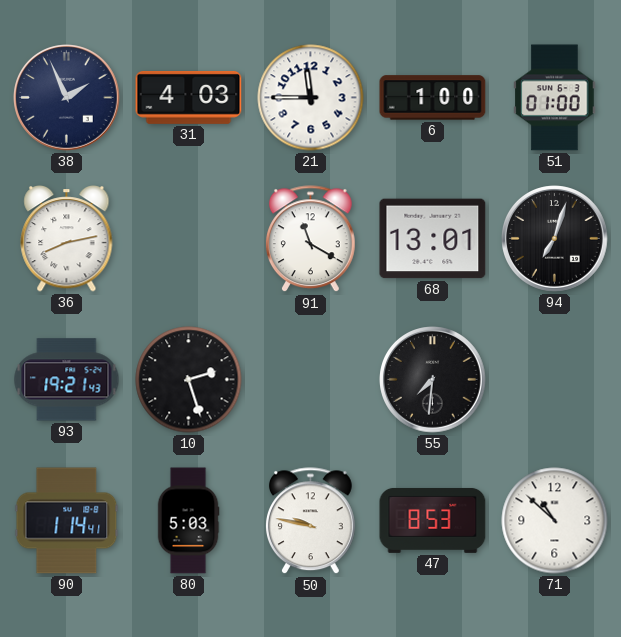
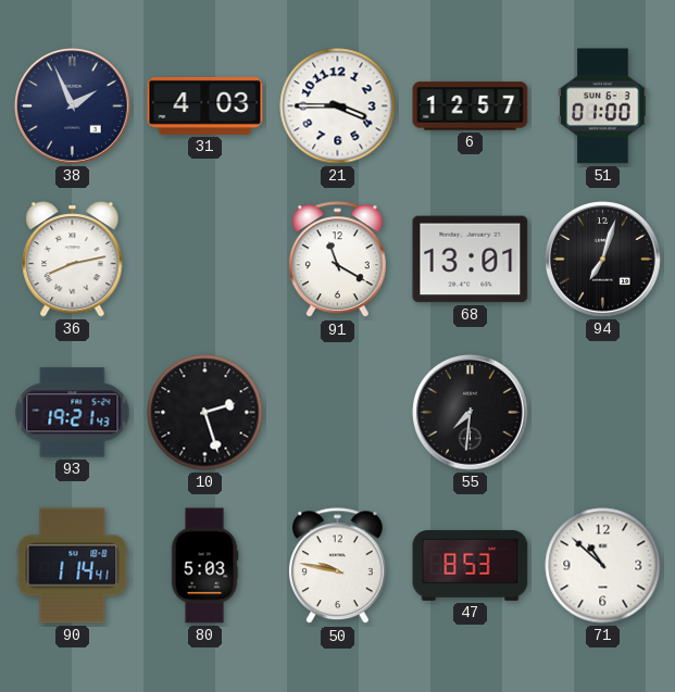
21: 11:45 -> 3:45
6: 1:00 -> 12:57
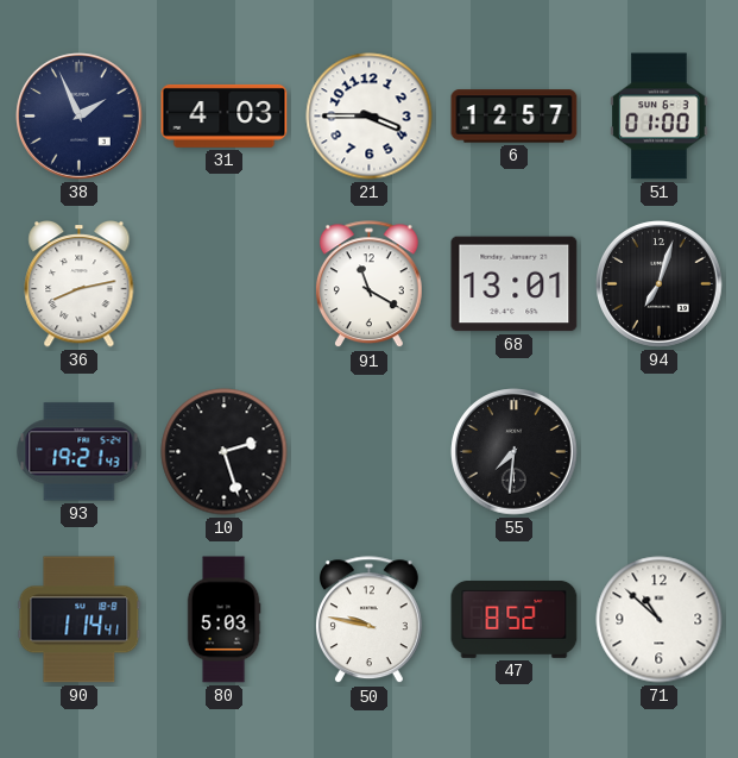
47: 8:53 -> 8:52
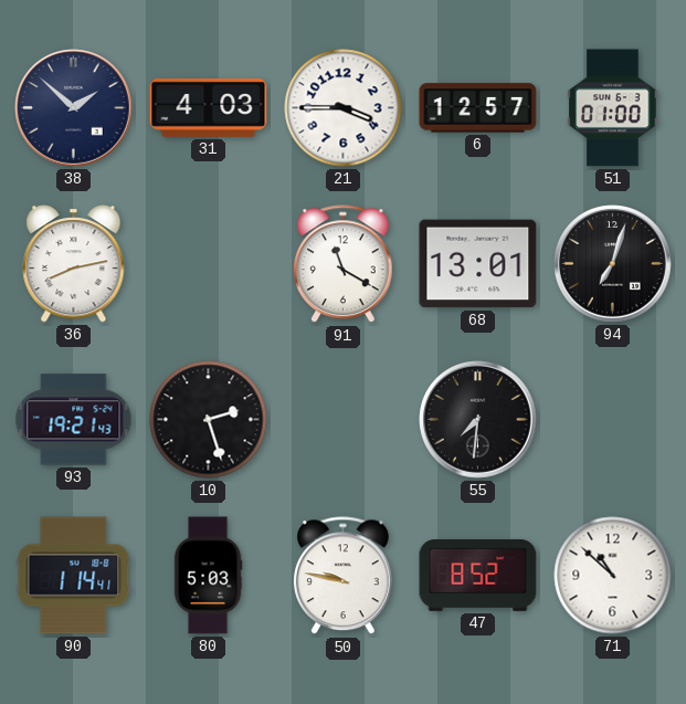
38: 1:56 -> 1:52
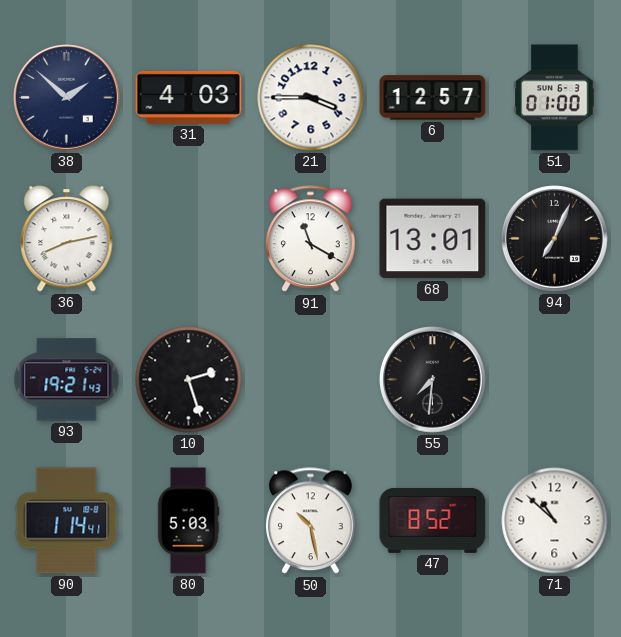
94: 7:03 -> 7:04
50: 9:47 -> 10:28
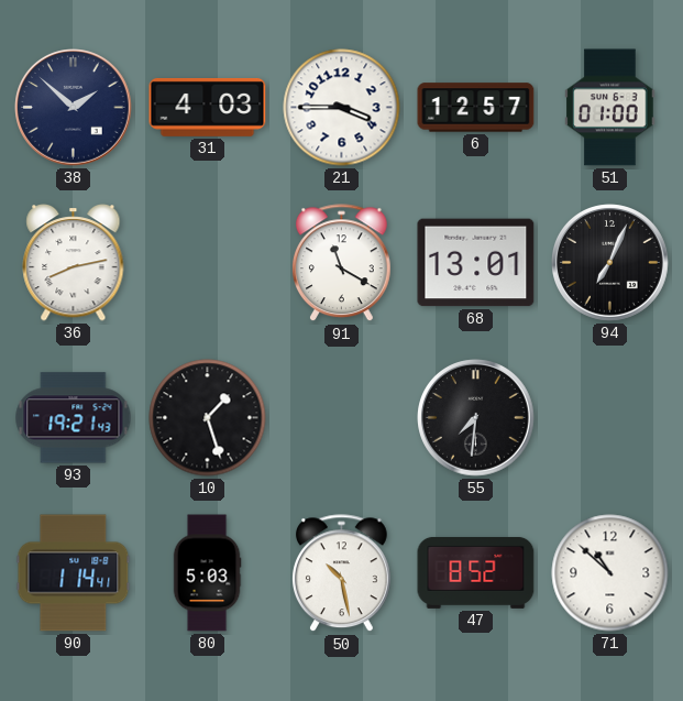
10: 2:27 -> 1:27
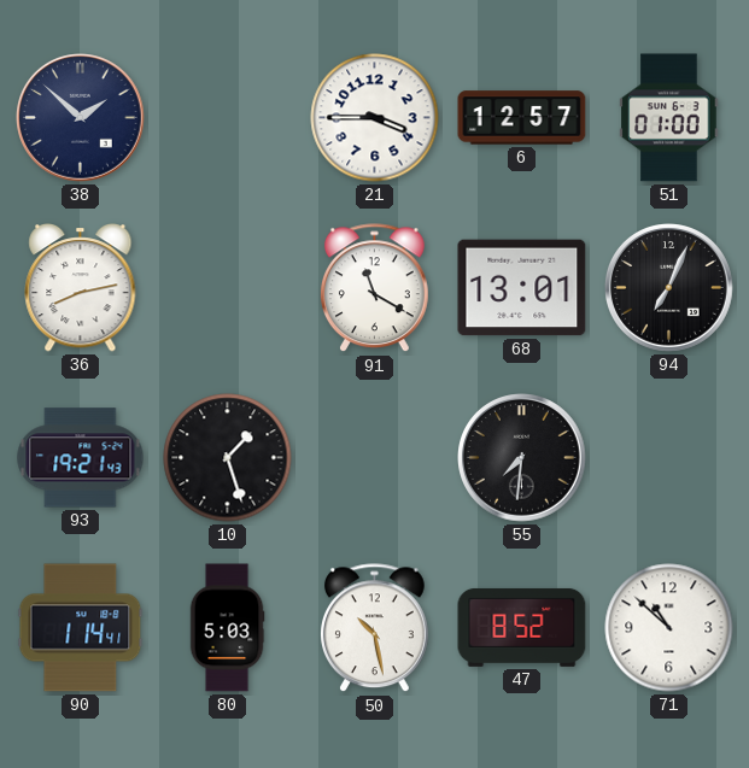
31: 4:03 -> none
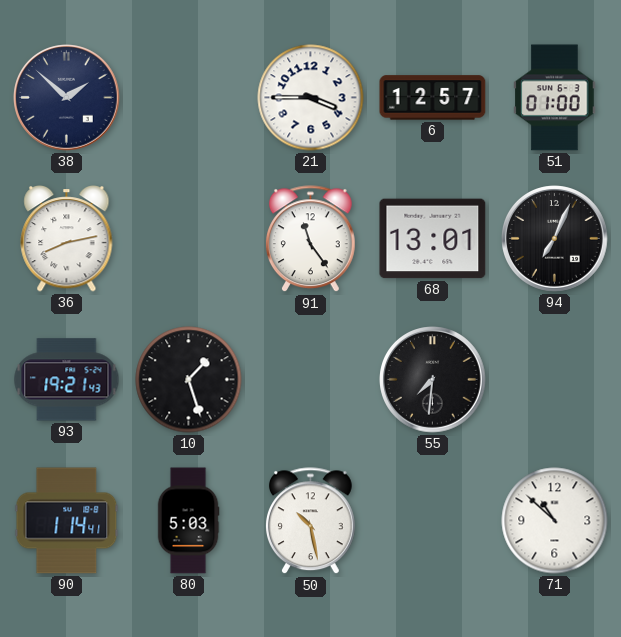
91: 11:20 -> 11:24
47: 8:52 -> none
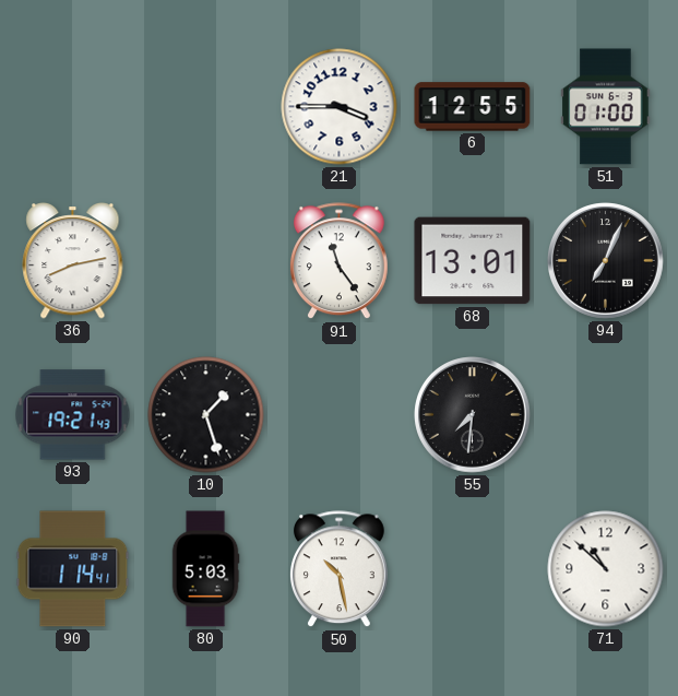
38: 1:52 -> none
6: 12:57 -> 12:55
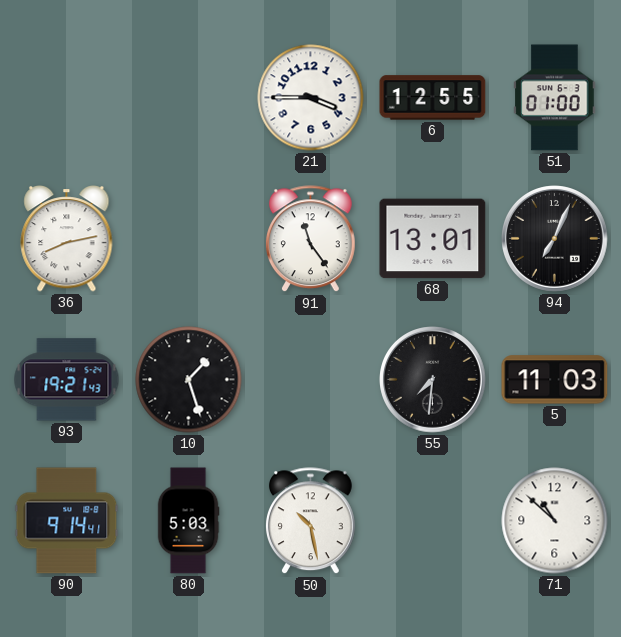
5: none -> 11:03
90: 1:14 -> 9:14
